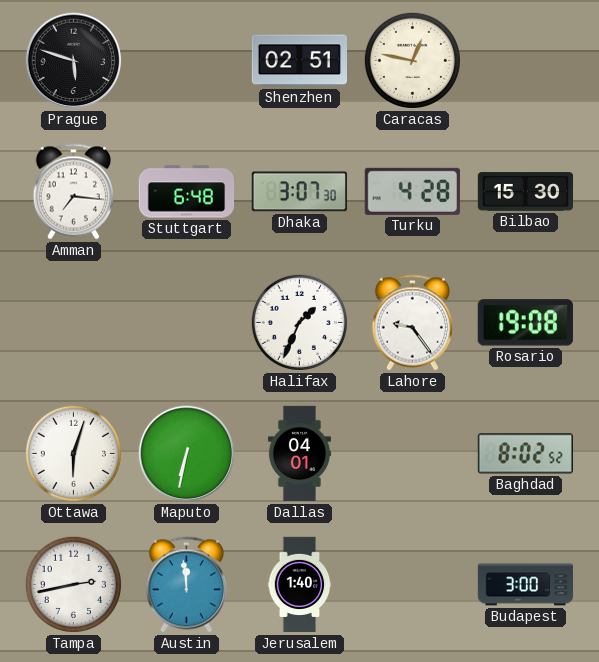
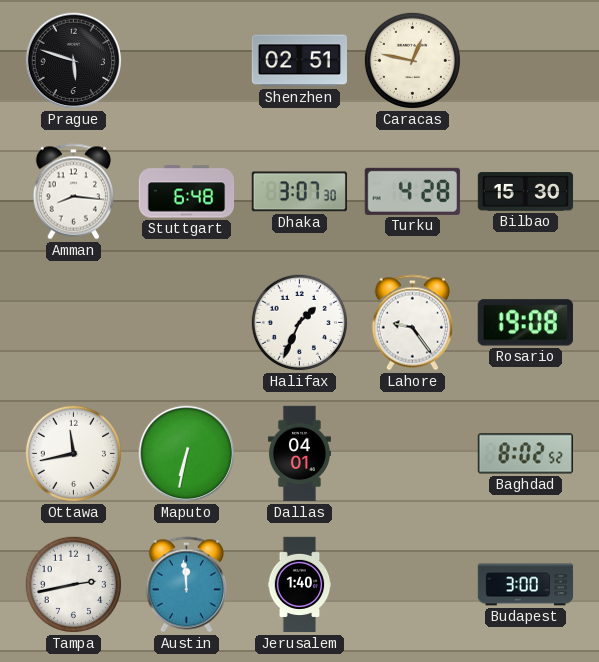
Amman: 7:16 -> 8:16
Ottawa: 6:03 -> 11:43
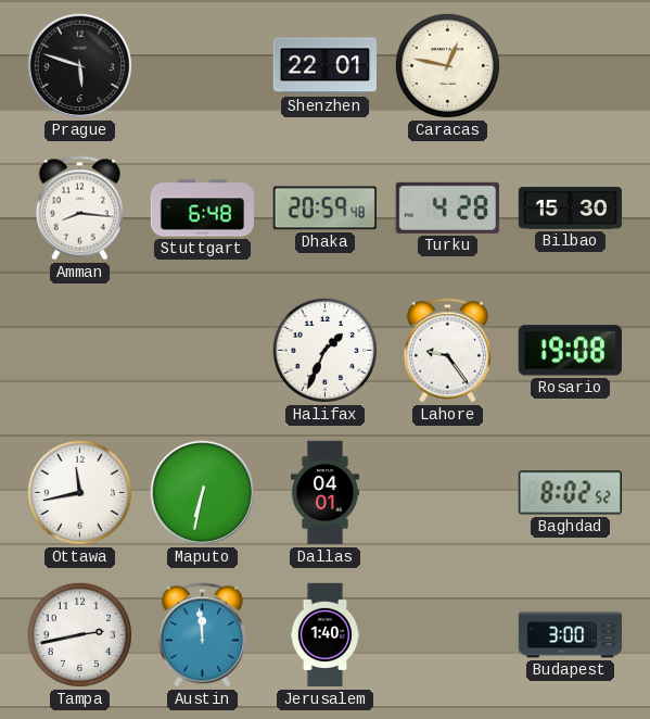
Shenzhen: 02:51 -> 22:01
Dhaka: 3:07 -> 20:59
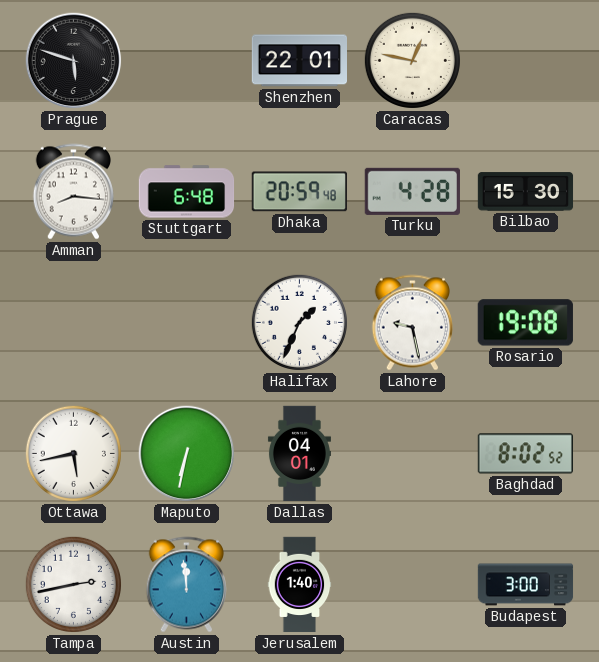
Lahore: 9:24 -> 9:28
Ottawa: 11:43 -> 5:43
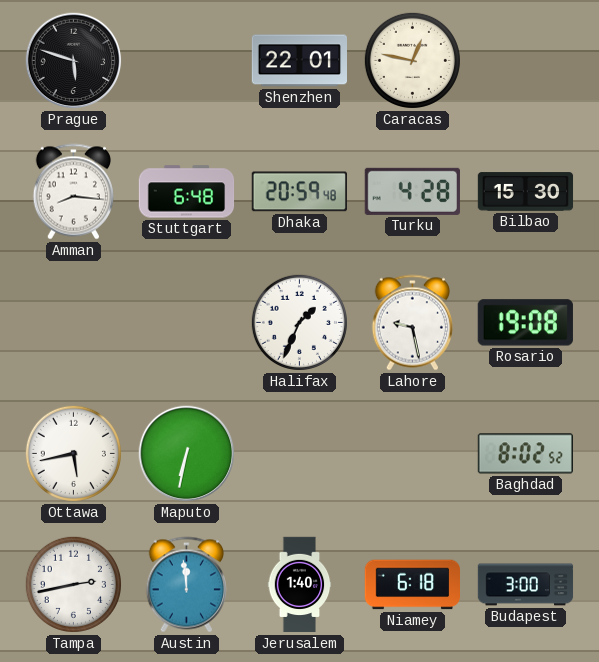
Dallas: 04:01 -> none
Niamey: none -> 6:18
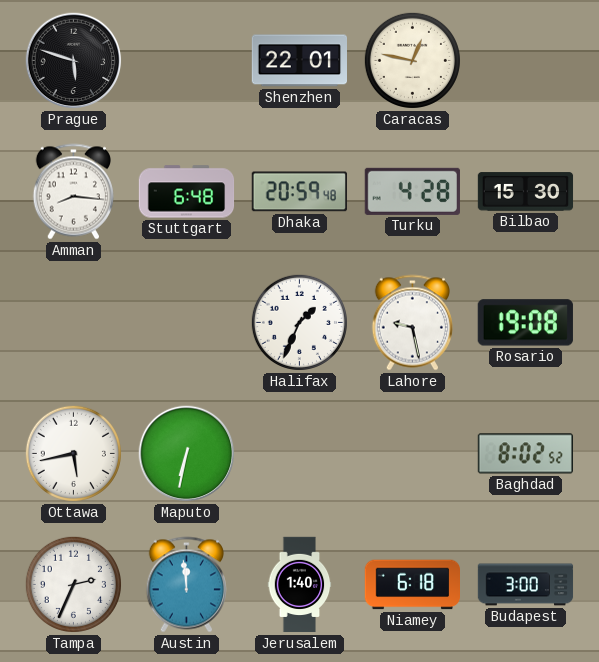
Tampa: 2:43 -> 2:34
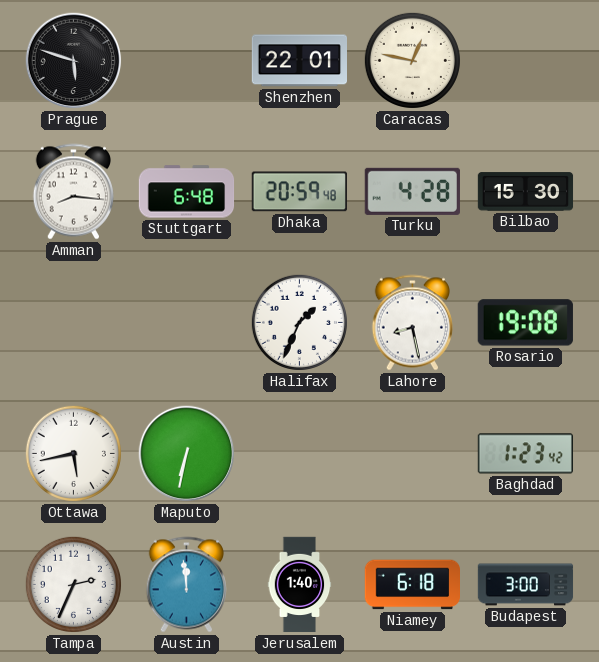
Lahore: 9:28 -> 8:28
Baghdad: 8:02 -> 1:23
